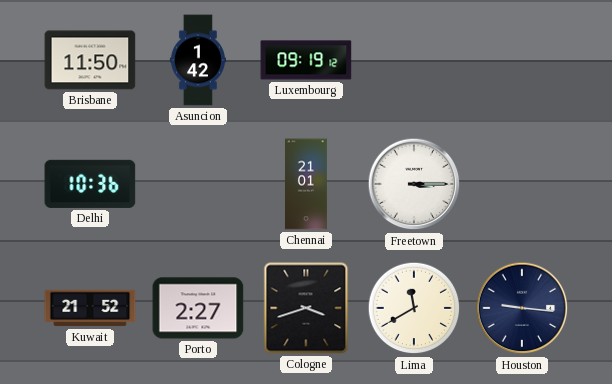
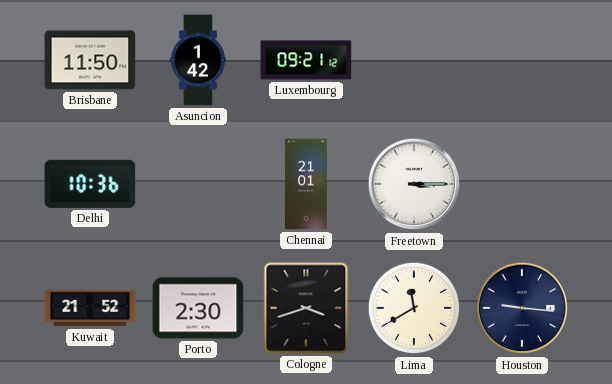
Luxembourg: 09:19 -> 09:21
Porto: 2:27 -> 2:30
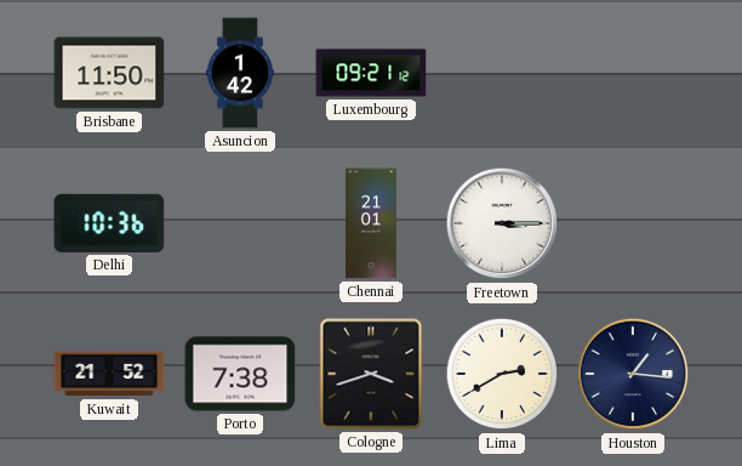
Porto: 2:30 -> 7:38
Lima: 11:40 -> 2:40
Houston: 9:16 -> 1:16
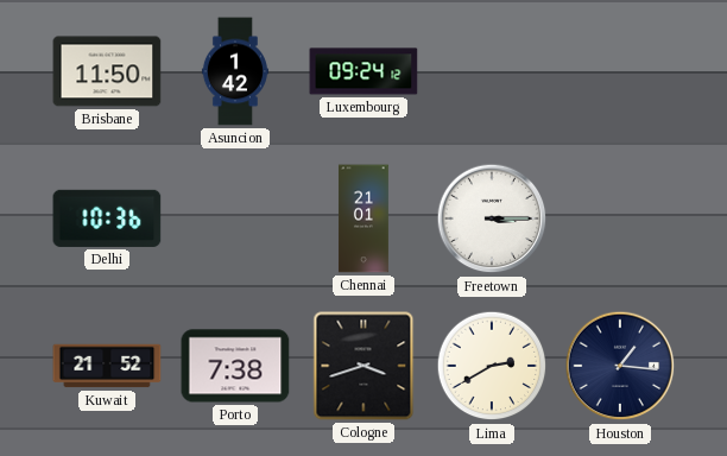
Luxembourg: 09:21 -> 09:24
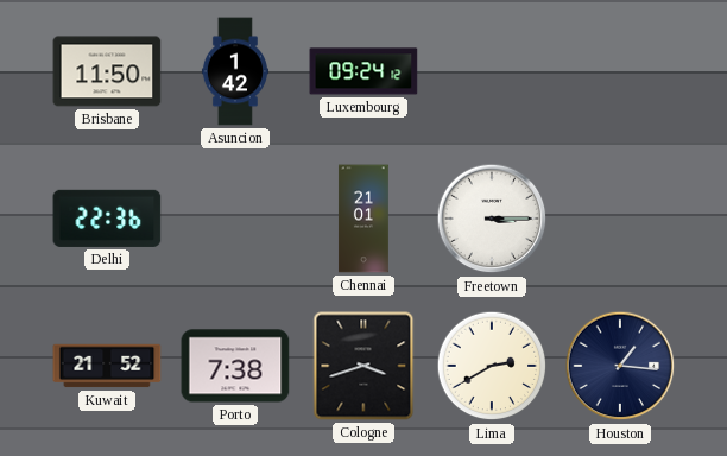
Delhi: 10:36 -> 22:36
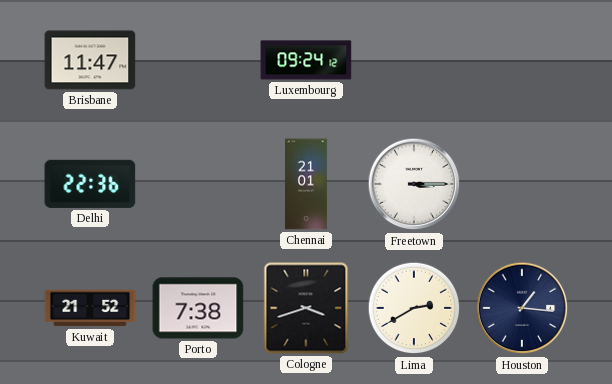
Brisbane: 11:50 -> 11:47
Asuncion: 1:42 -> none
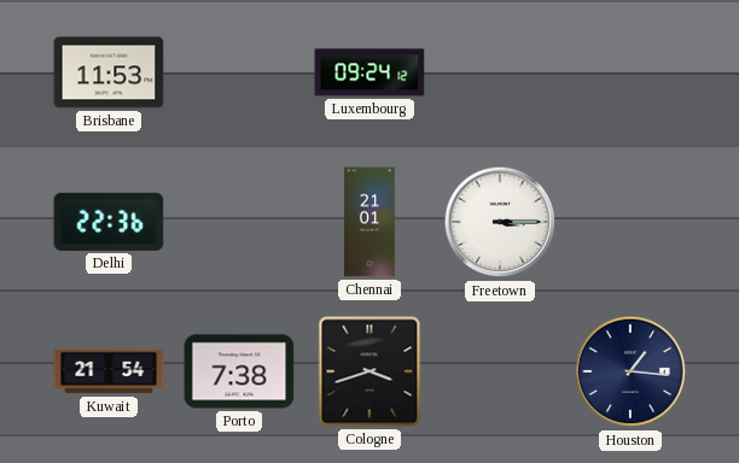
Brisbane: 11:47 -> 11:53
Kuwait: 21:52 -> 21:54
Lima: 2:40 -> none
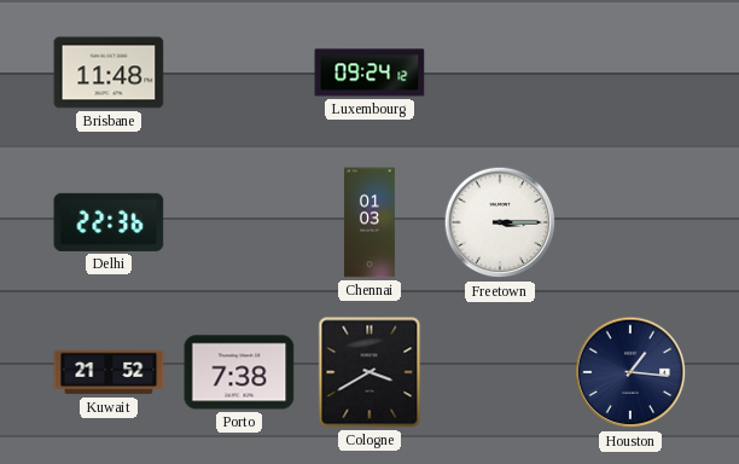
Brisbane: 11:53 -> 11:48
Chennai: 21:01 -> 01:03
Kuwait: 21:54 -> 21:52
Cologne: 3:42 -> 3:40
